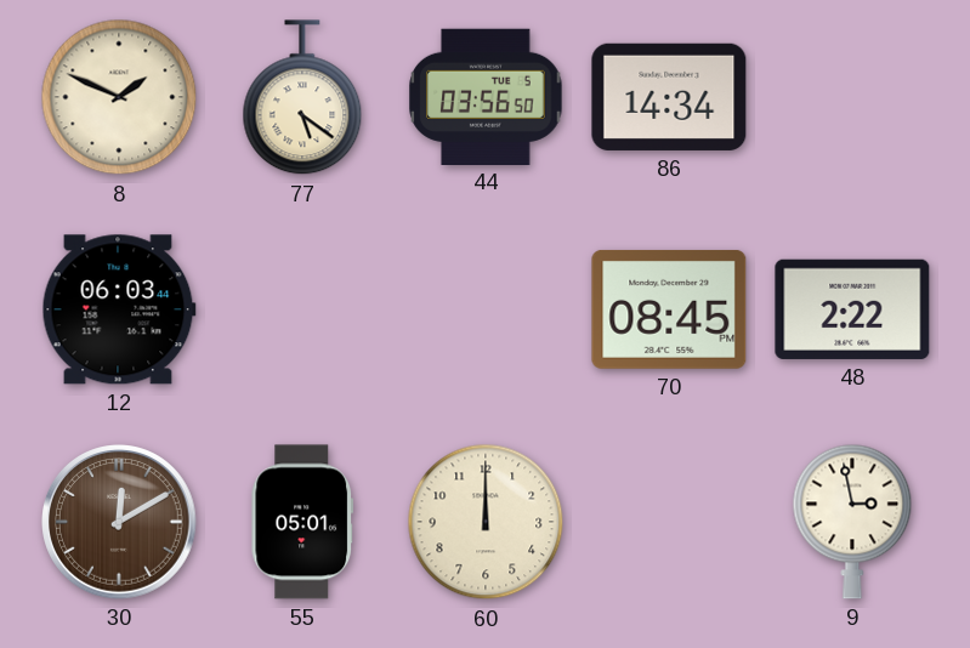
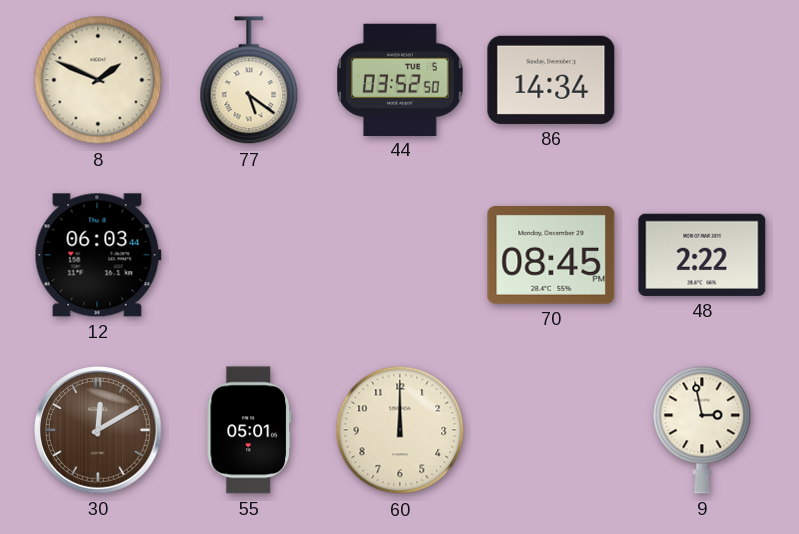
44: 03:56 -> 03:52
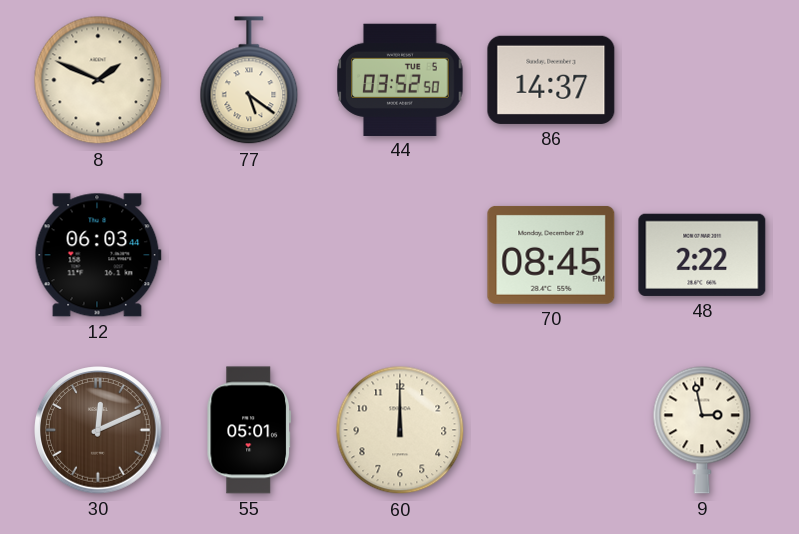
86: 14:34 -> 14:37
30: 12:10 -> 12:11
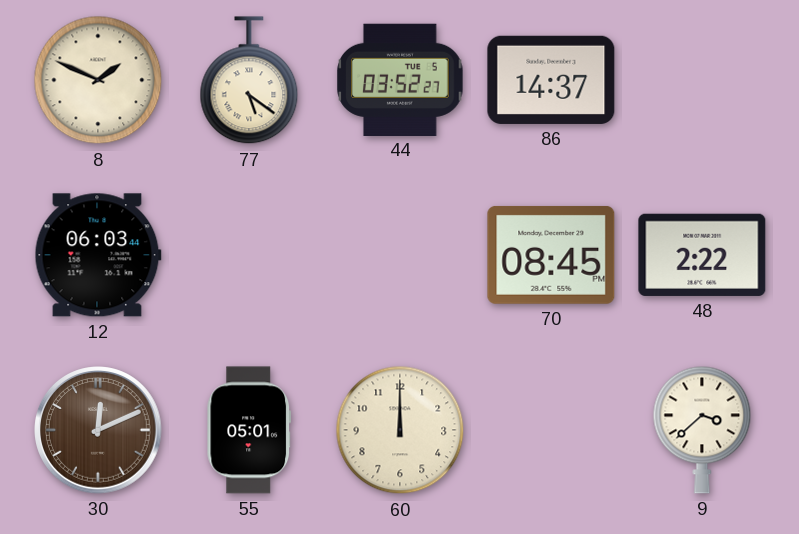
44: 03:52:50 -> 03:52:27
9: 2:58 -> 3:38
